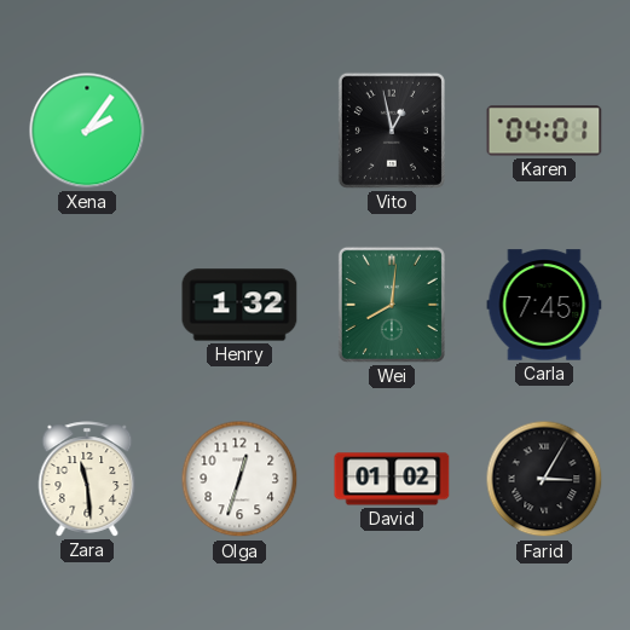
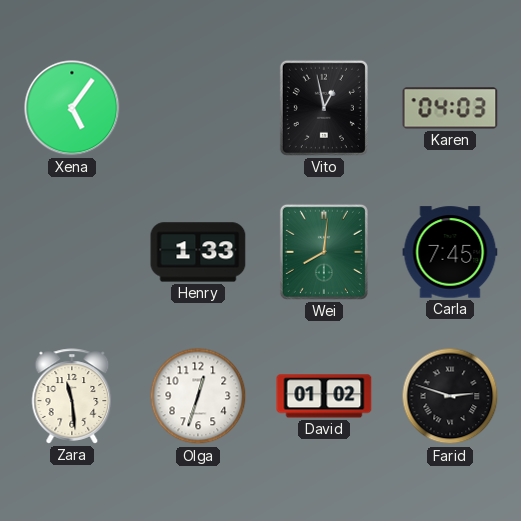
Xena: 2:06 -> 5:06
Karen: 04:01 -> 04:03
Henry: 1:32 -> 1:33
Farid: 3:05 -> 2:48
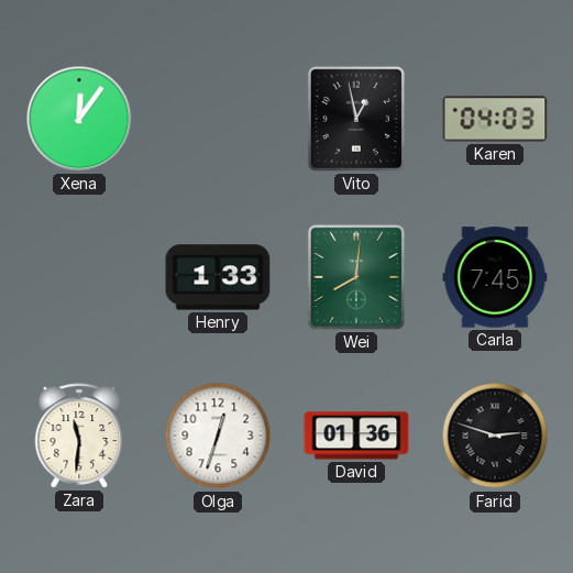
Xena: 5:06 -> 12:06
Zara: 11:29 -> 11:31
David: 01:02 -> 01:36
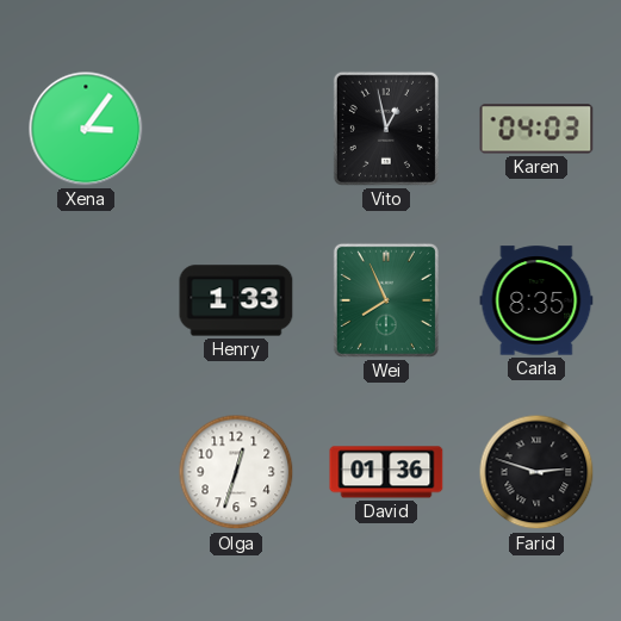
Xena: 12:06 -> 3:06
Wei: 8:01 -> 7:56
Carla: 7:45 -> 8:35
Zara: 11:31 -> none
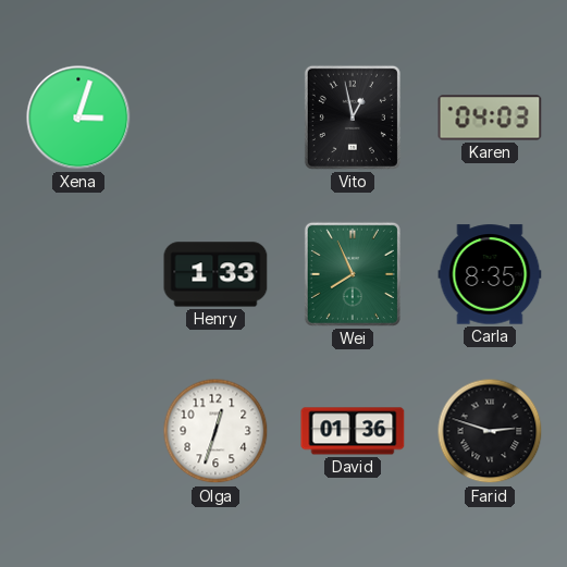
Xena: 3:06 -> 3:03
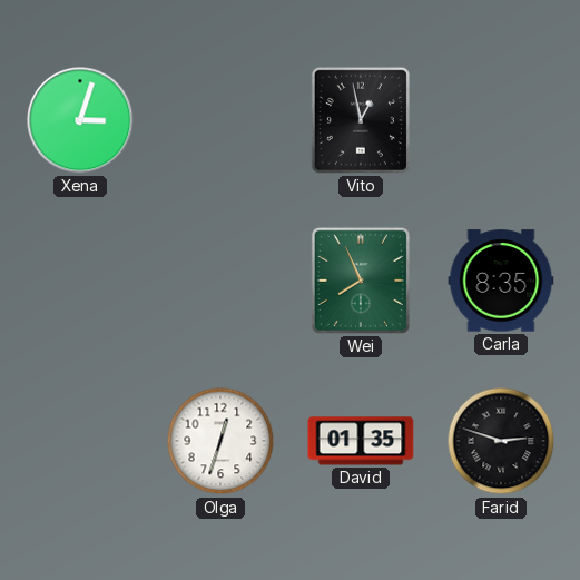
Karen: 04:03 -> none
Henry: 1:33 -> none
David: 01:36 -> 01:35
